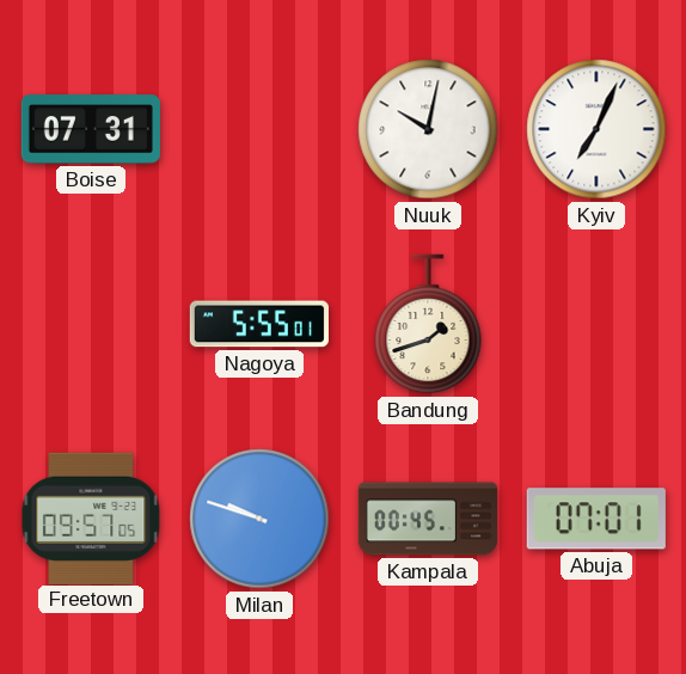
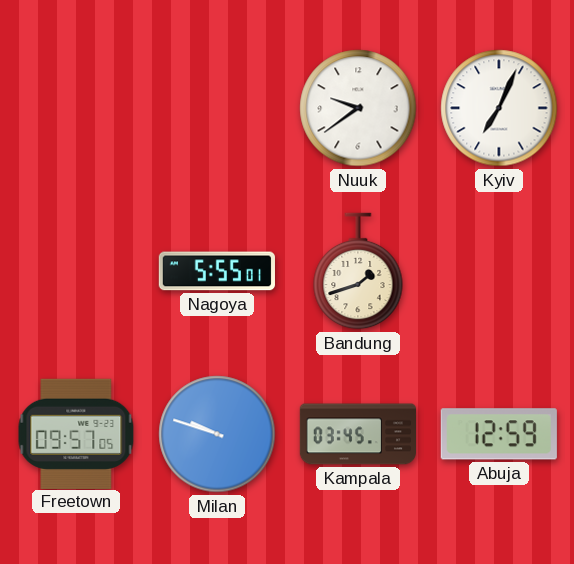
Boise: 07:31 -> none
Nuuk: 10:02 -> 9:39
Kampala: 00:45 -> 03:45
Abuja: 07:01 -> 12:59
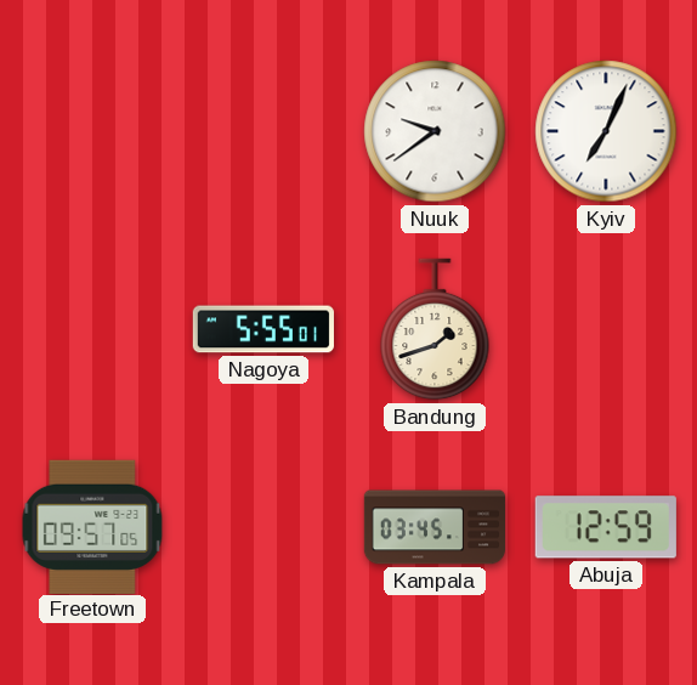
Milan: 9:48 -> none
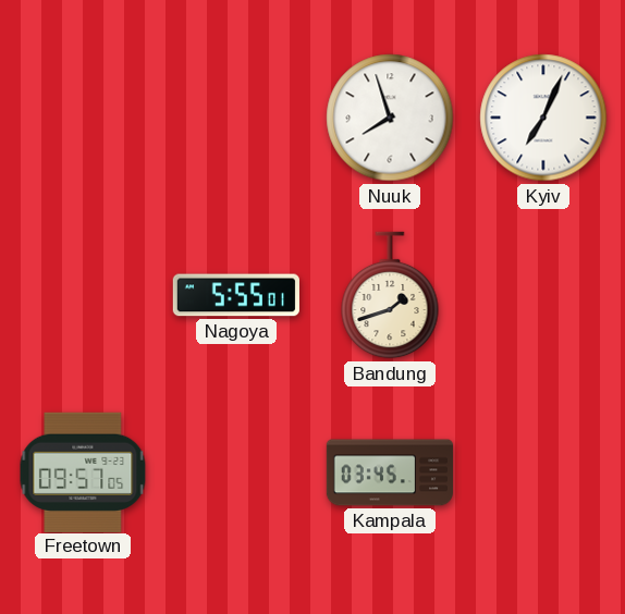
Nuuk: 9:39 -> 7:57
Abuja: 12:59 -> none
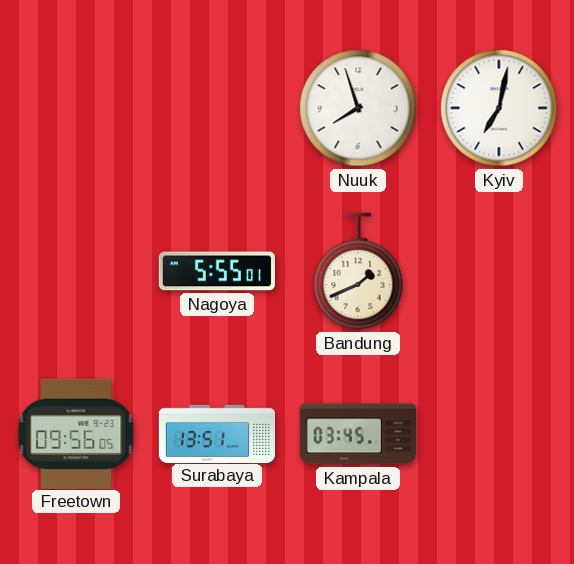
Kyiv: 7:04 -> 7:02
Bandung: 1:42 -> 1:41
Freetown: 09:57 -> 09:56
Surabaya: none -> 13:51
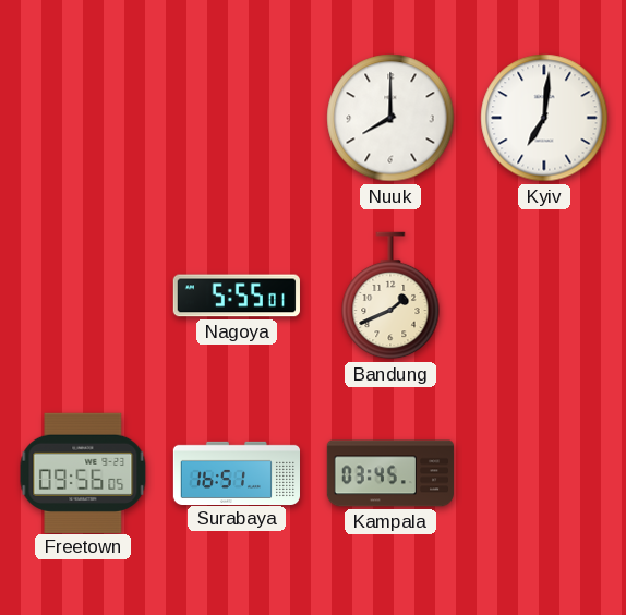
Nuuk: 7:57 -> 8:00
Kyiv: 7:02 -> 7:01
Surabaya: 13:51 -> 16:51
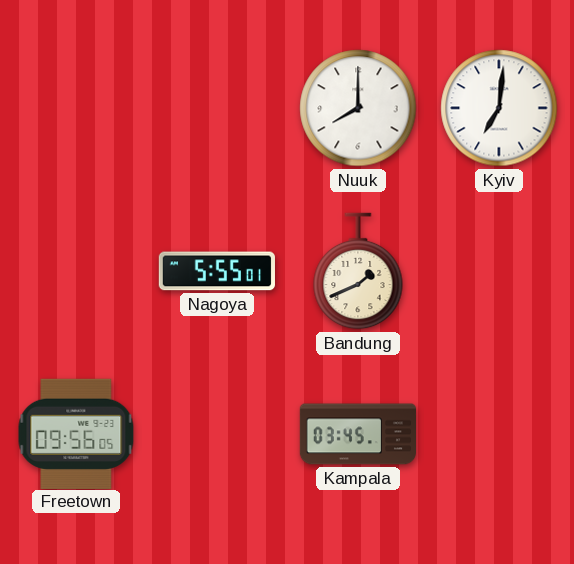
Surabaya: 16:51 -> none
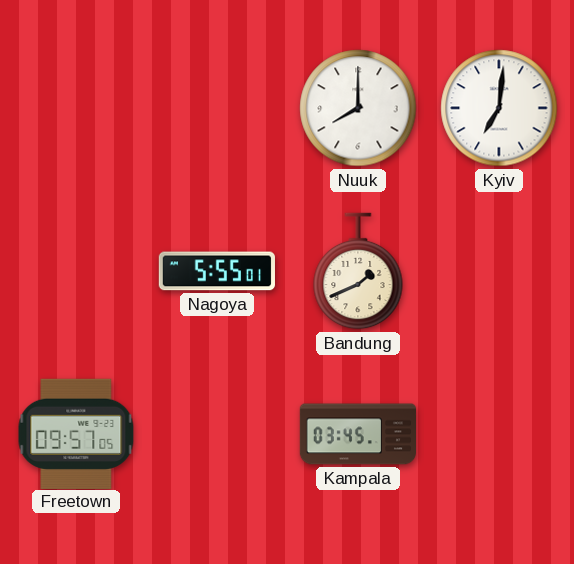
Freetown: 09:56 -> 09:57
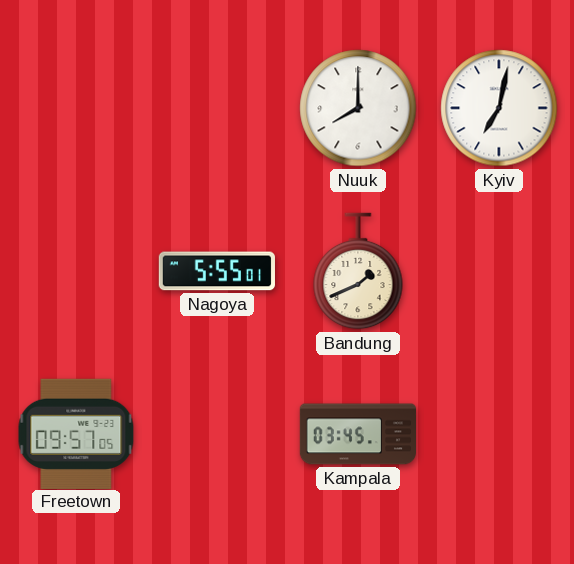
Kyiv: 7:01 -> 7:02
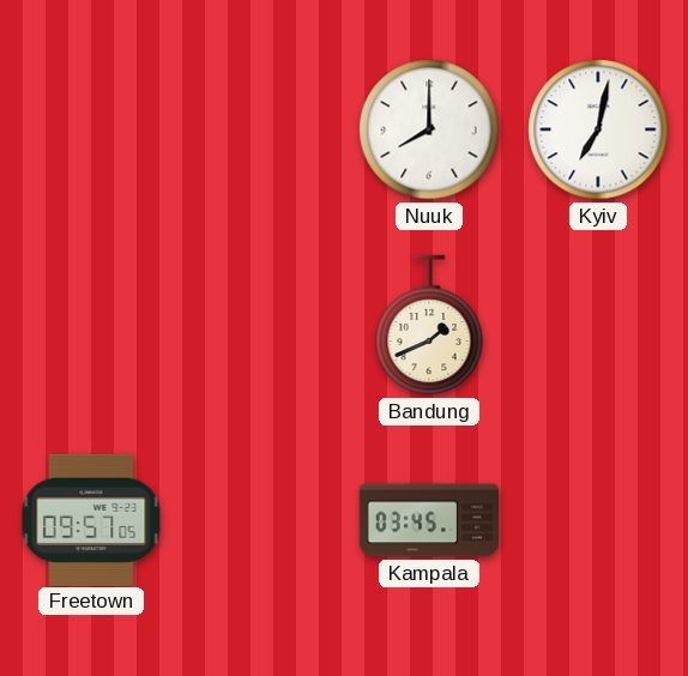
Nagoya: 5:55 -> none
